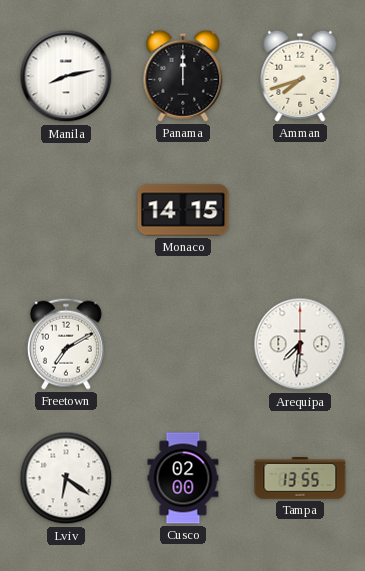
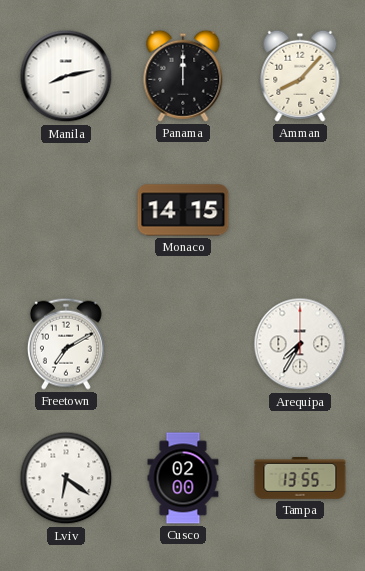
Amman: 7:42 -> 8:07
Arequipa: 7:31 -> 7:35
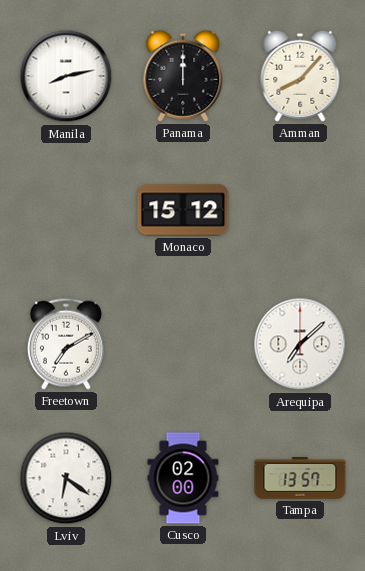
Monaco: 14:15 -> 15:12
Arequipa: 7:35 -> 7:08
Tampa: 13:55 -> 13:57
